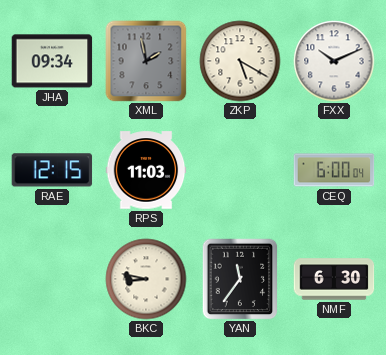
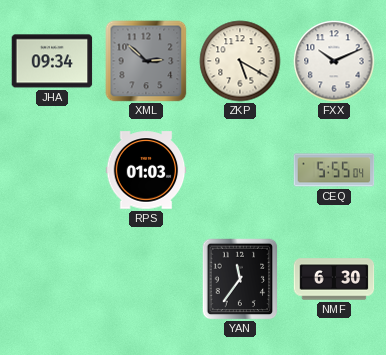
XML: 1:58 -> 2:52
RAE: 12:15 -> none
RPS: 11:03 -> 01:03
CEQ: 6:00 -> 5:55
BKC: 8:47 -> none
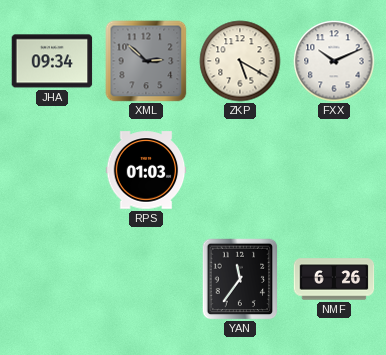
CEQ: 5:55 -> none
NMF: 6:30 -> 6:26
